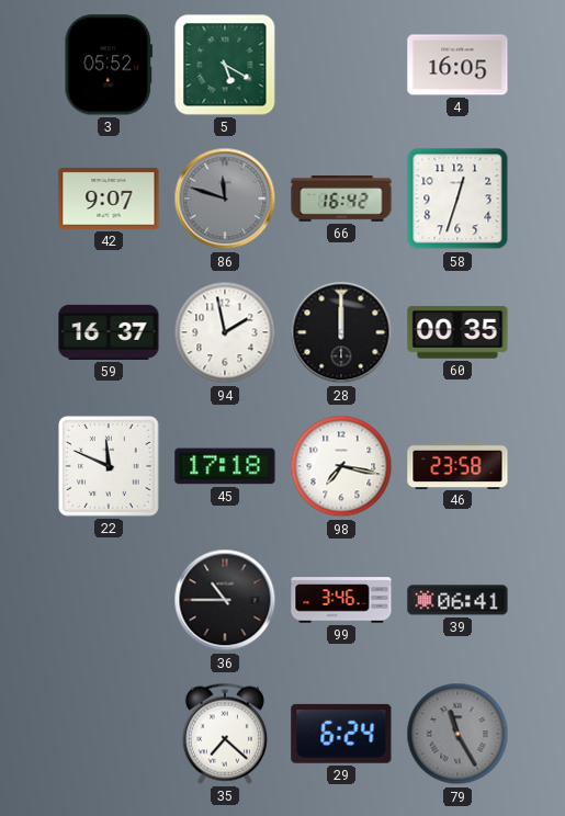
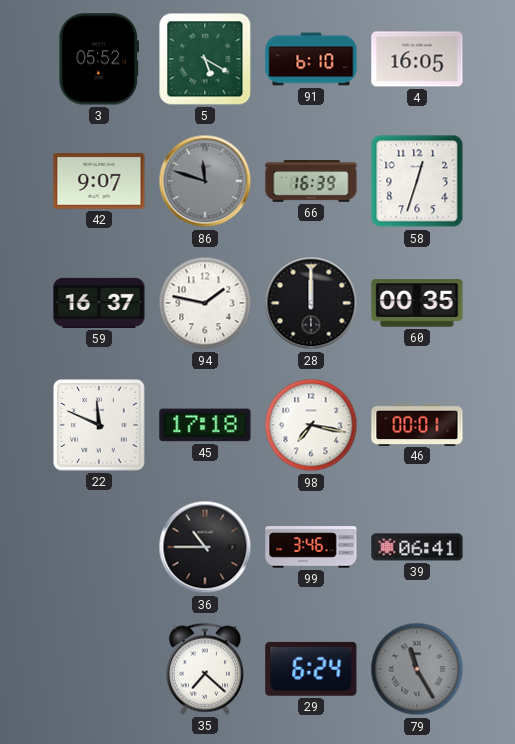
91: none -> 6:10
66: 16:42 -> 16:39
94: 1:58 -> 1:47
46: 23:58 -> 00:01
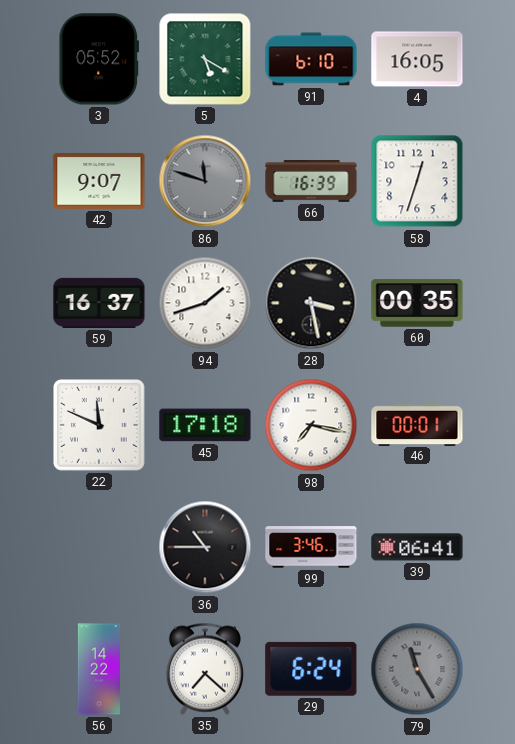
94: 1:47 -> 1:42
28: 12:00 -> 3:28
56: none -> 14:22
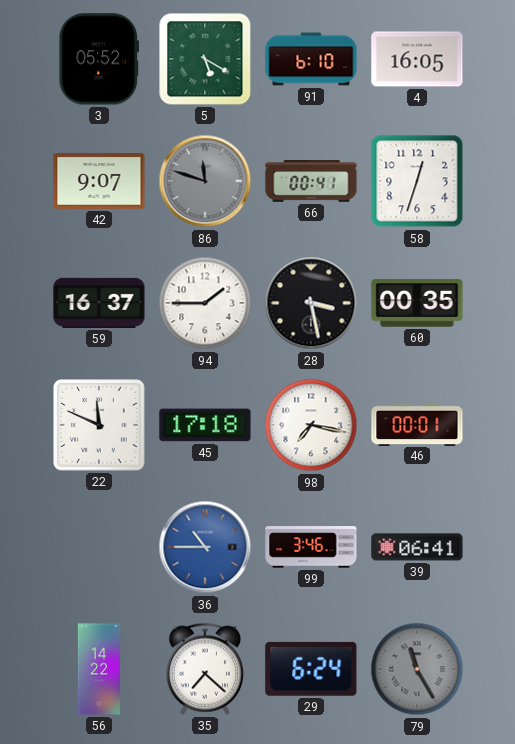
66: 16:39 -> 00:41
94: 1:42 -> 1:45
36 dial: black -> blue
